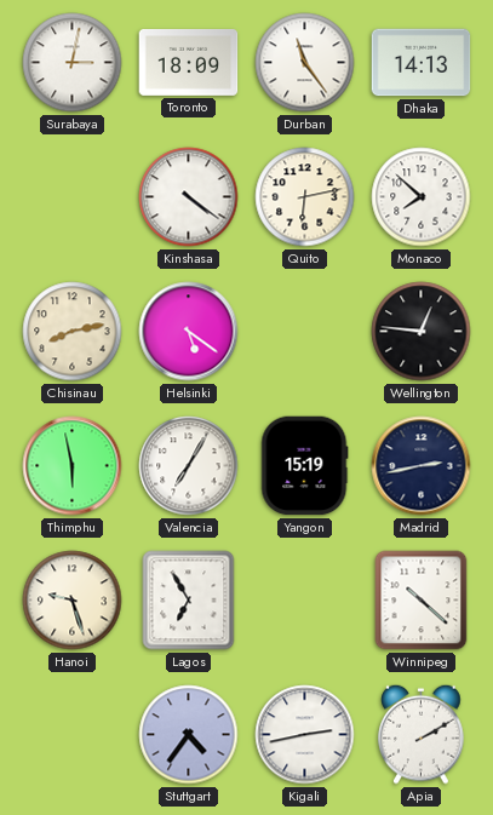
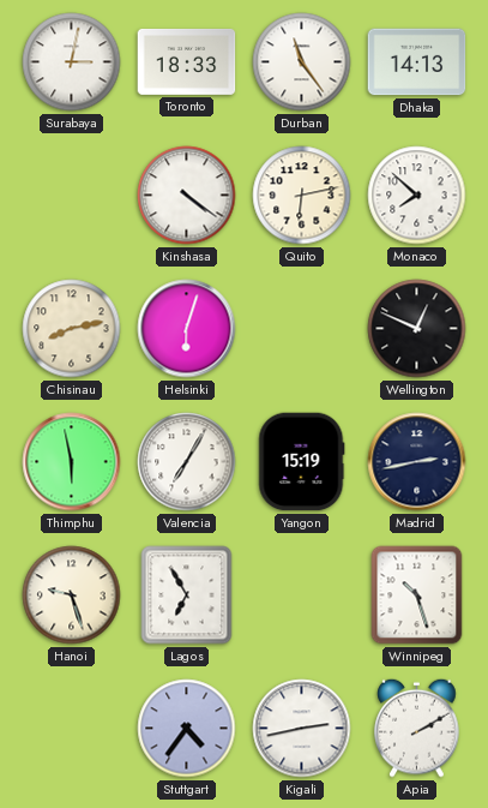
Toronto: 18:09 -> 18:33
Helsinki: 5:21 -> 6:03
Wellington: 12:46 -> 12:49
Winnipeg: 10:22 -> 10:27
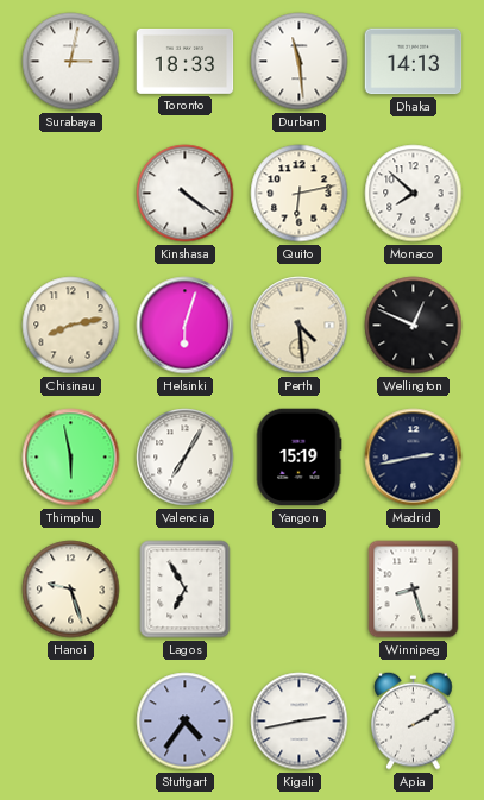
Durban: 11:24 -> 11:29
Perth: none -> 4:29
Winnipeg: 10:27 -> 8:27
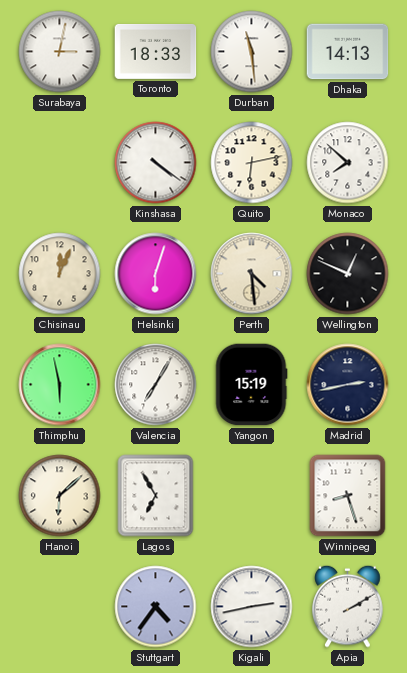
Chisinau: 8:13 -> 12:04
Hanoi: 9:27 -> 6:08
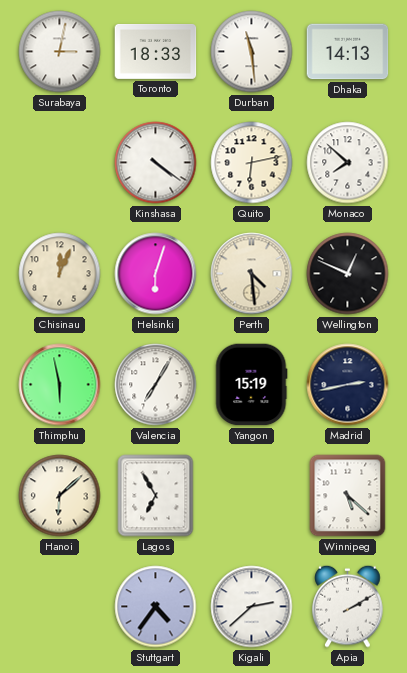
Winnipeg: 8:27 -> 5:22
Kigali: 2:43 -> 2:38
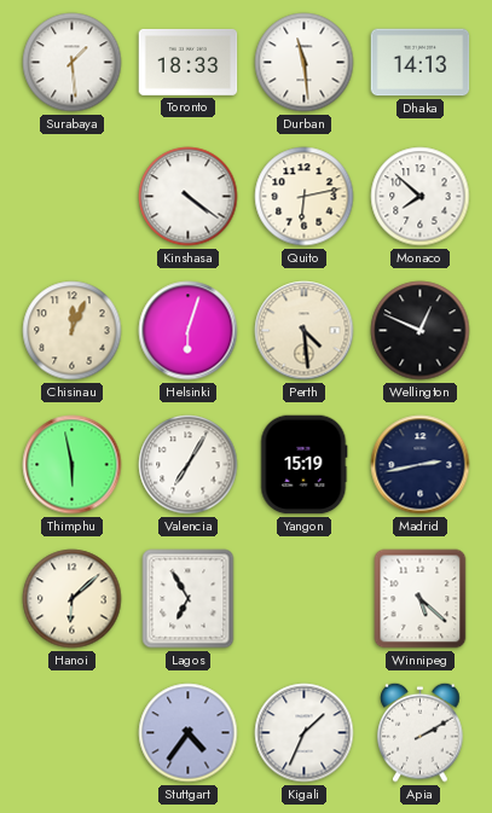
Surabaya: 3:02 -> 1:29
Kigali: 2:38 -> 1:34
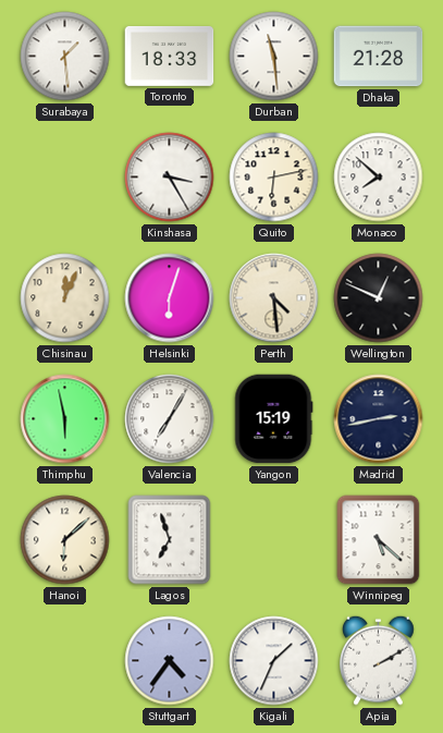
Dhaka: 14:13 -> 21:28
Kinshasa: 4:21 -> 3:25
Lagos: 6:55 -> 6:57
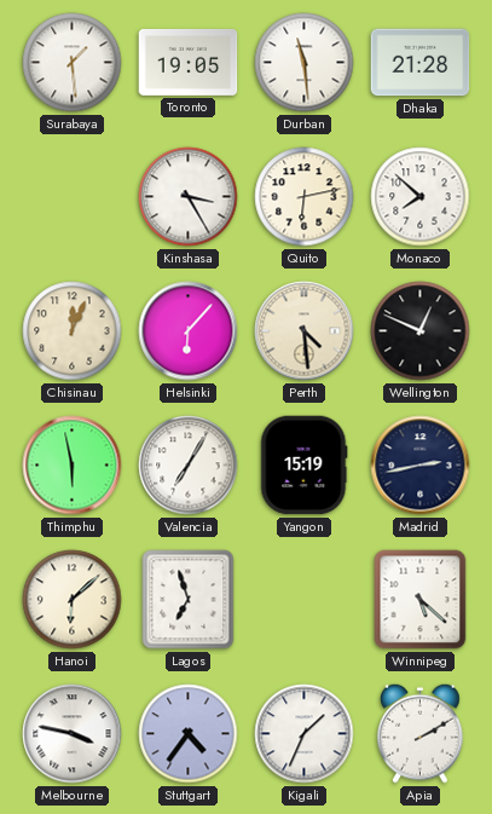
Toronto: 18:33 -> 19:05
Helsinki: 6:03 -> 6:07
Melbourne: none -> 3:47
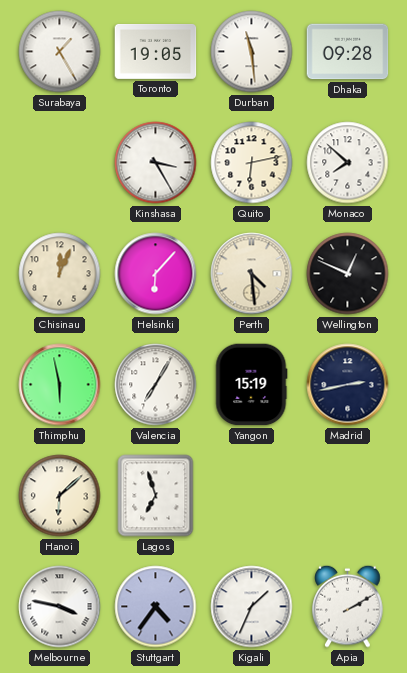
Surabaya: 1:29 -> 1:25
Dhaka: 21:28 -> 09:28
Winnipeg: 5:22 -> none
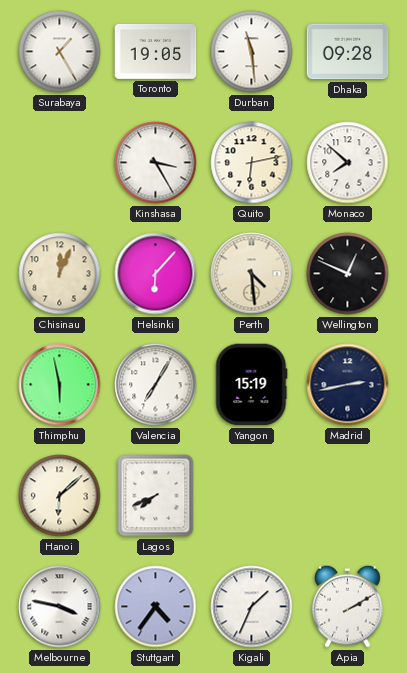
Lagos: 6:57 -> 7:41
